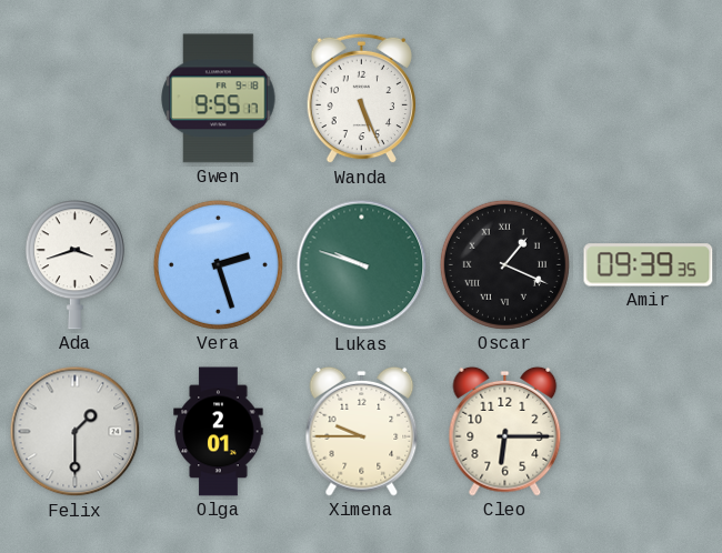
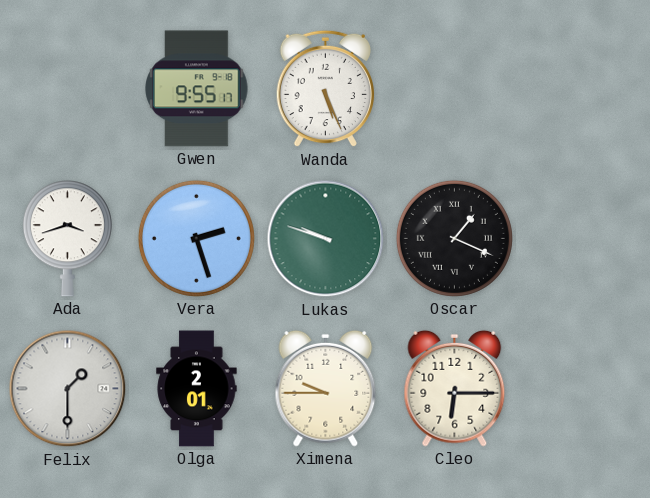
Amir: 09:39 -> none
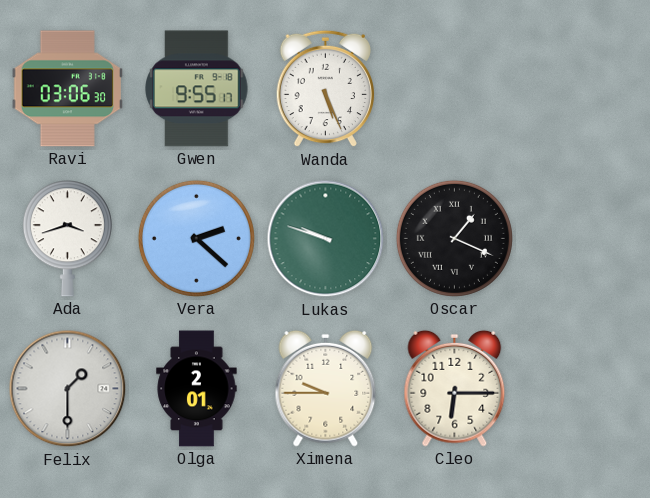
Ravi: none -> 03:06
Vera: 2:27 -> 2:22
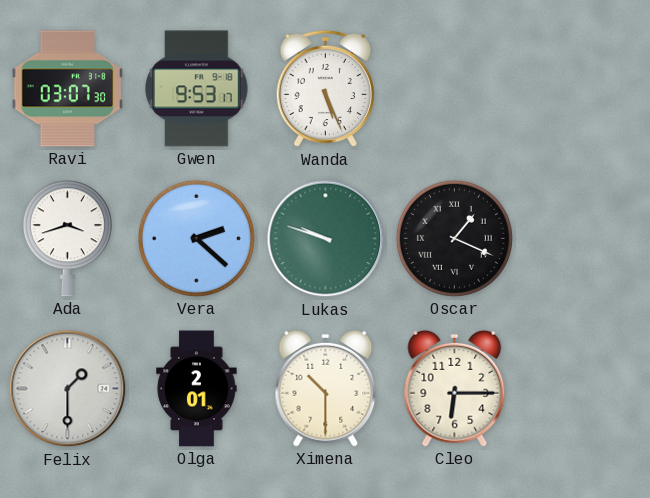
Ravi: 03:06 -> 03:07
Gwen: 9:55 -> 9:53
Ximena: 9:45 -> 10:30
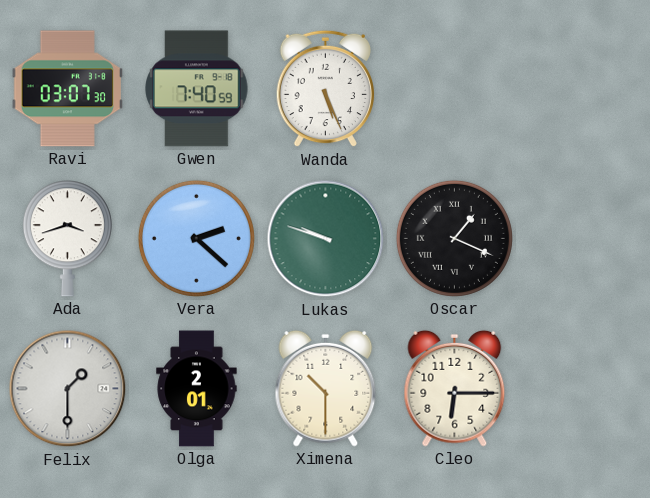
Gwen: 9:53 -> 7:40
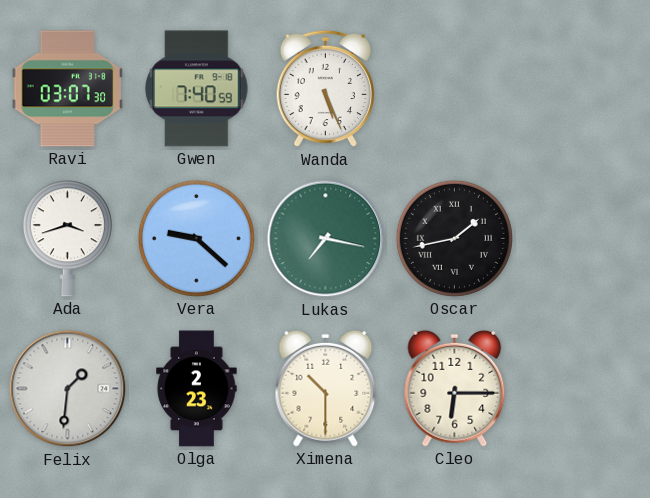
Vera: 2:22 -> 9:22
Lukas: 9:48 -> 7:17
Oscar: 1:19 -> 1:43
Felix: 1:30 -> 1:31
Olga: 2:01 -> 2:23
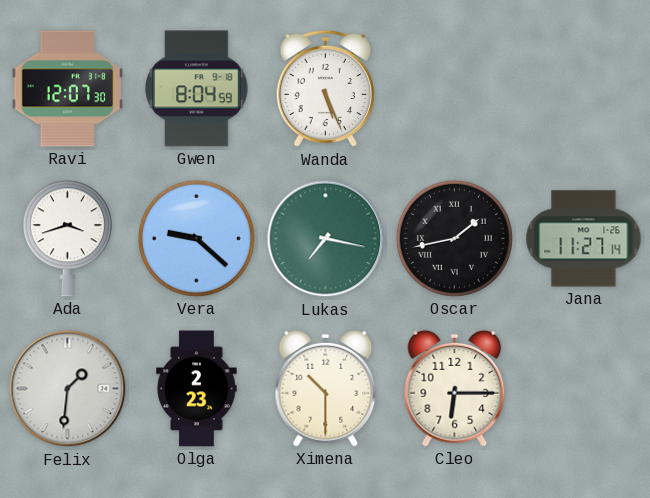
Ravi: 03:07 -> 12:07
Gwen: 7:40 -> 8:04
Jana: none -> 11:27
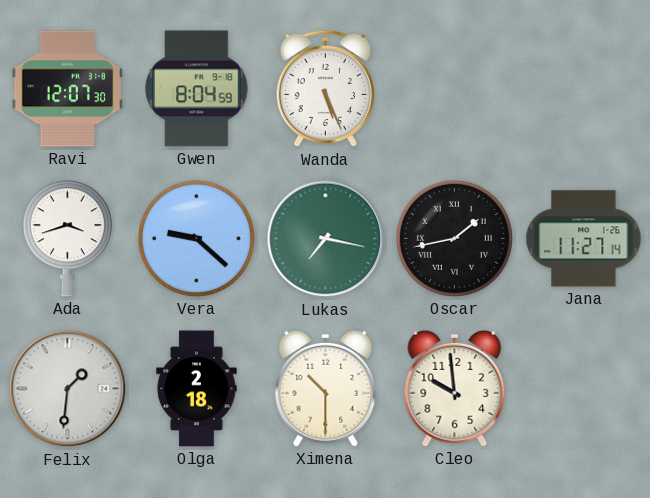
Olga: 2:23 -> 2:18
Cleo: 6:15 -> 9:59
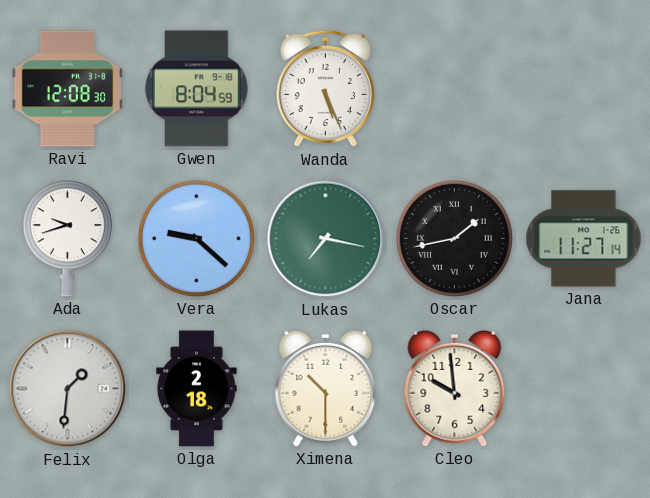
Ravi: 12:07 -> 12:08
Ada: 3:42 -> 9:42
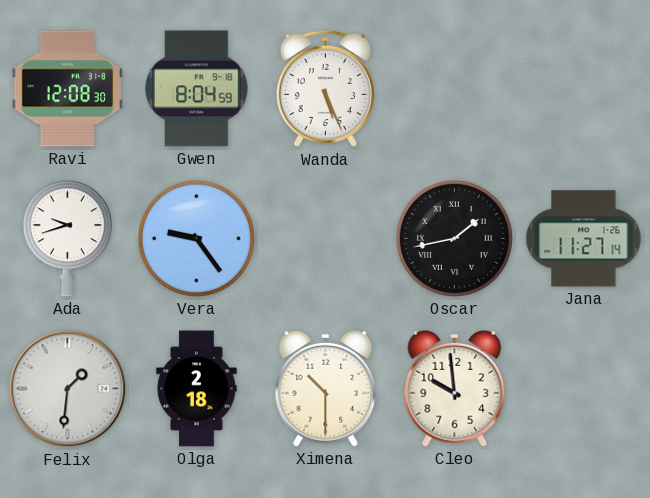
Vera: 9:22 -> 9:24
Lukas: 7:17 -> none
